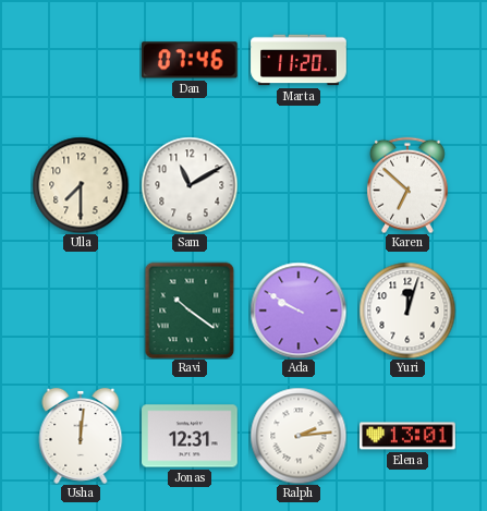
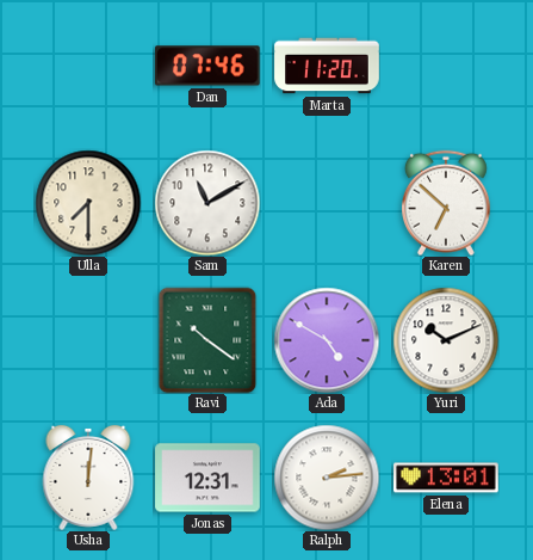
Ada: 9:50 -> 4:50
Yuri: 12:03 -> 10:11
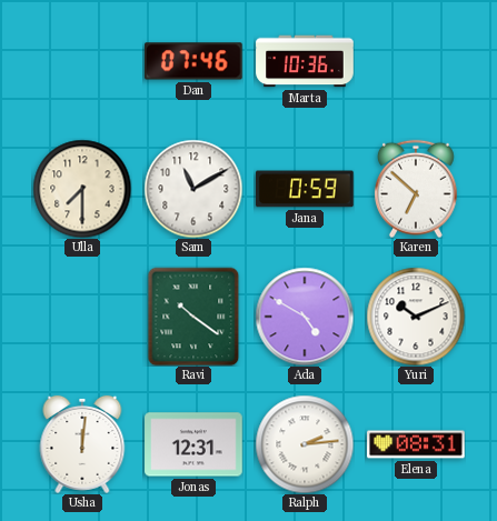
Marta: 11:20 -> 10:36
Jana: none -> 0:59
Elena: 13:01 -> 08:31
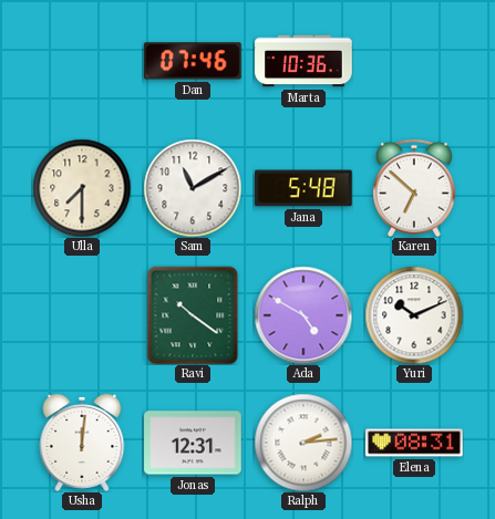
Jana: 0:59 -> 5:48
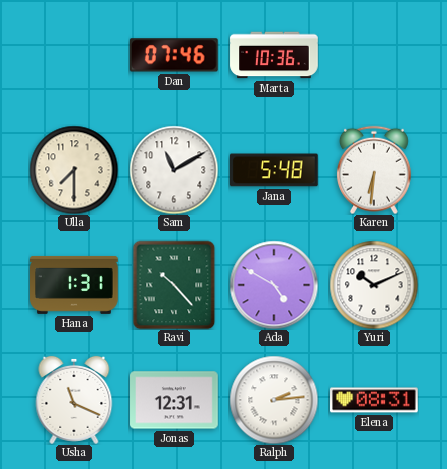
Karen: 6:52 -> 6:31
Hana: none -> 1:31
Ravi: 10:21 -> 10:23
Usha: 12:01 -> 11:19
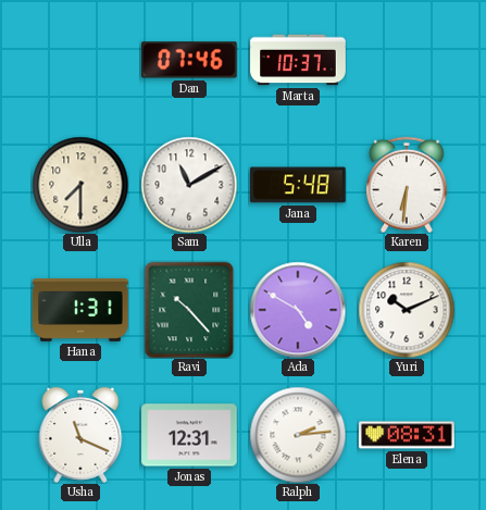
Marta: 10:36 -> 10:37
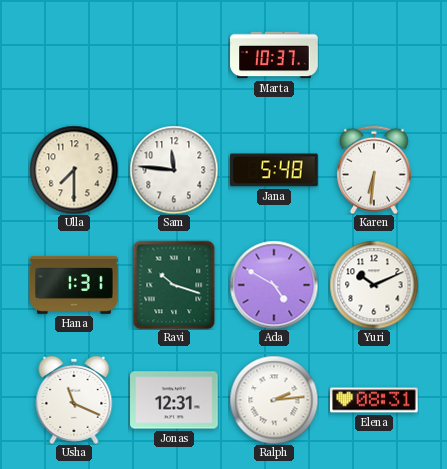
Dan: 07:46 -> none
Sam: 11:10 -> 11:46
Ravi: 10:23 -> 10:18
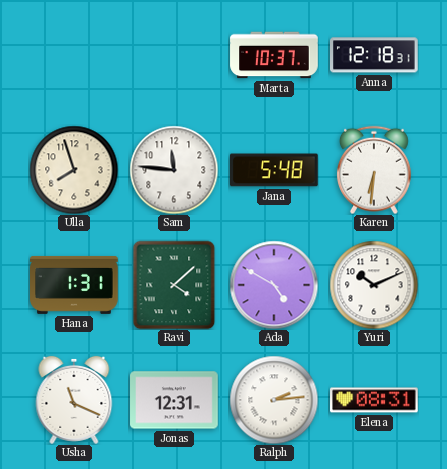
Anna: none -> 12:18
Ulla: 7:30 -> 7:57
Ravi: 10:18 -> 4:08
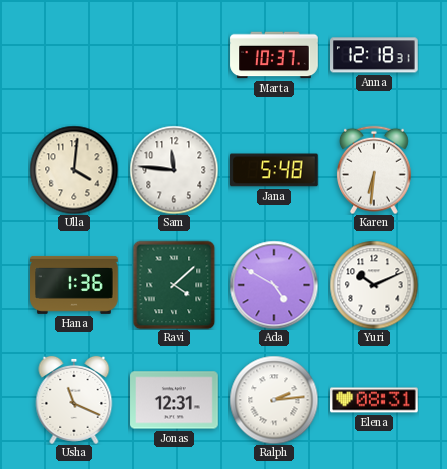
Ulla: 7:57 -> 4:01
Hana: 1:31 -> 1:36
